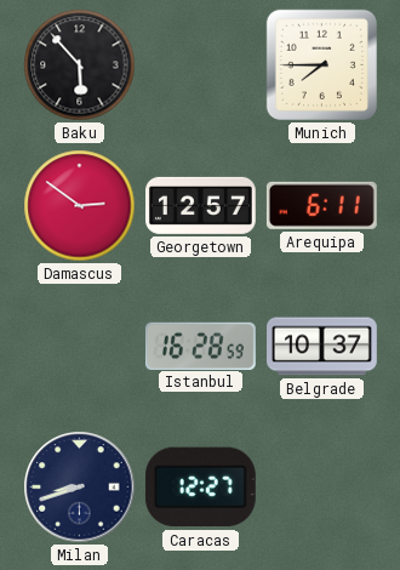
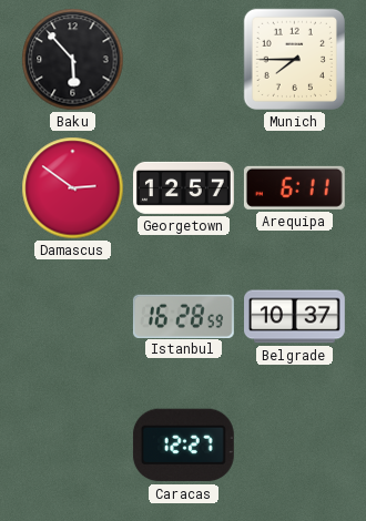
Milan: 8:42 -> none
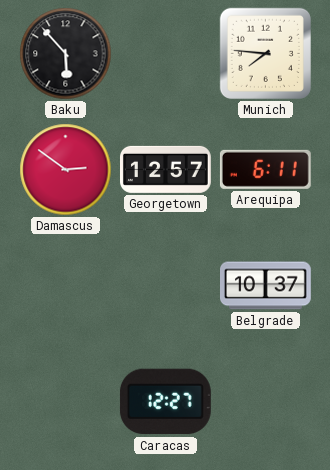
Munich: 7:45 -> 7:46
Istanbul: 16:28 -> none
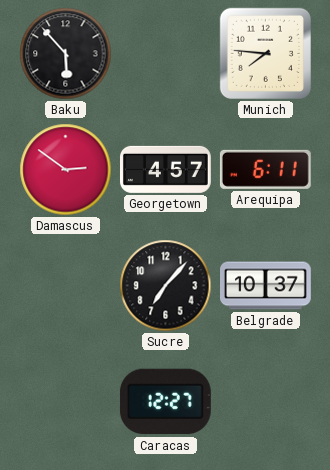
Georgetown: 12:57 -> 4:57
Sucre: none -> 7:07
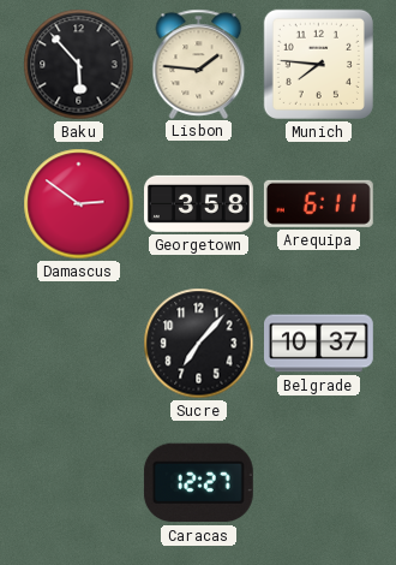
Lisbon: none -> 1:46
Georgetown: 4:57 -> 3:58
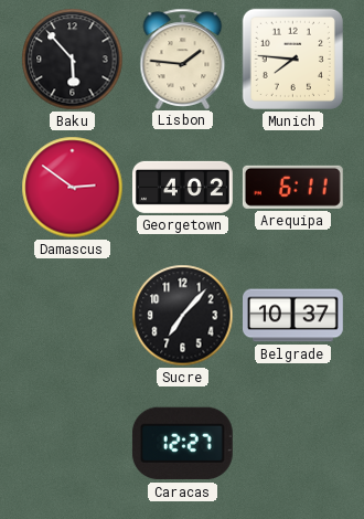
Georgetown: 3:58 -> 4:02
